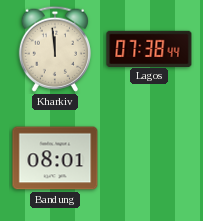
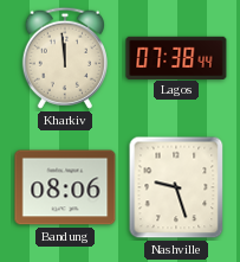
Bandung: 08:01 -> 08:06
Nashville: none -> 9:27
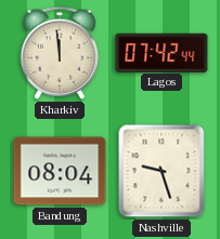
Lagos: 07:38 -> 07:42
Bandung: 08:06 -> 08:04
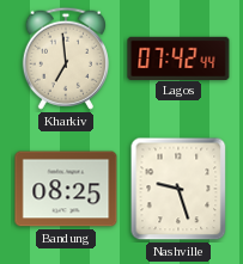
Kharkiv: 11:59 -> 6:59
Bandung: 08:04 -> 08:25
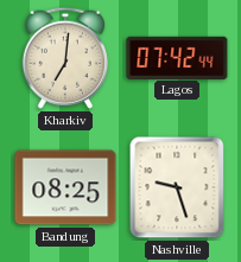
Kharkiv: 6:59 -> 7:01
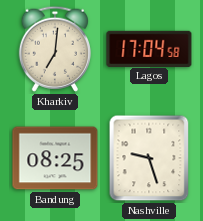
Lagos: 07:42 -> 17:04
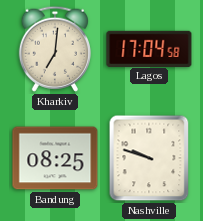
Nashville: 9:27 -> 9:48
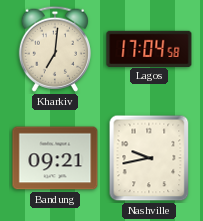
Bandung: 08:25 -> 09:21
Nashville: 9:48 -> 9:43
